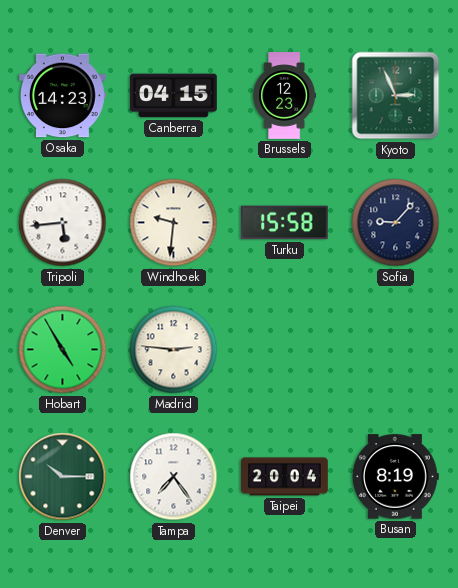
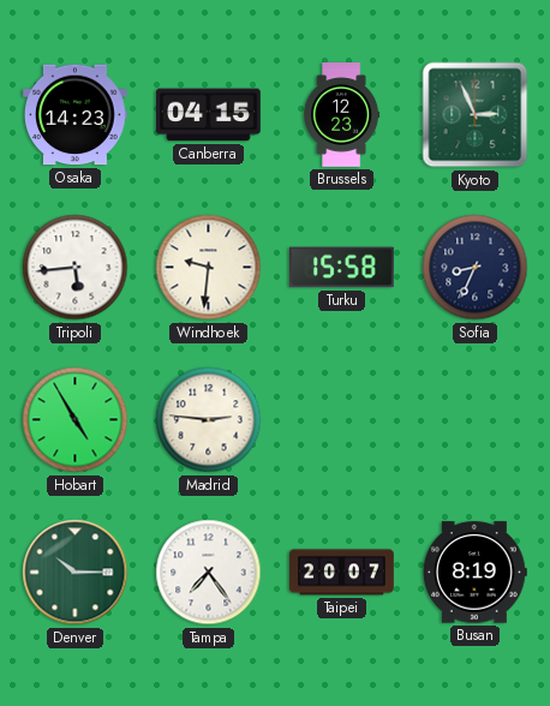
Sofia: 9:07 -> 8:34
Taipei: 20:04 -> 20:07
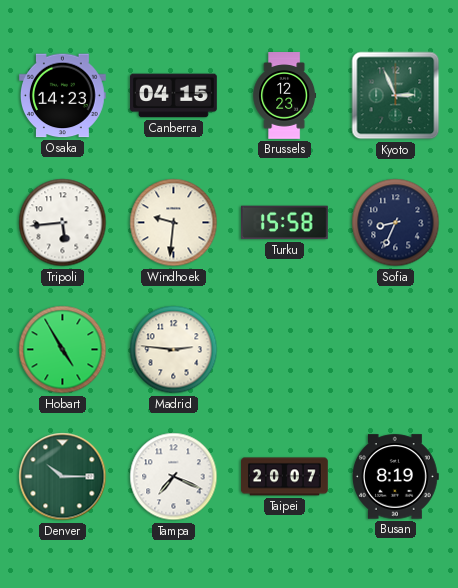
Tampa: 7:24 -> 7:19
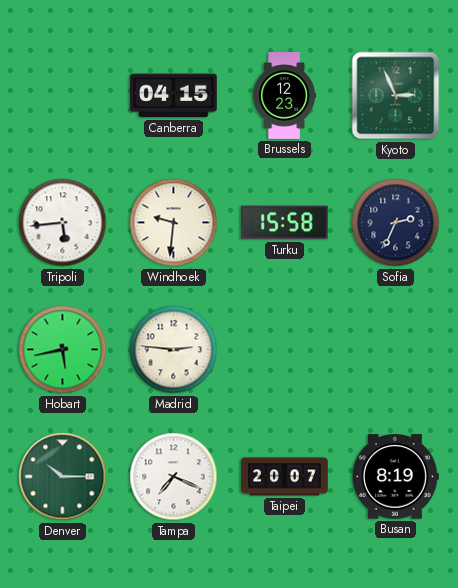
Osaka: 14:23 -> none
Sofia: 8:34 -> 2:34
Hobart: 4:55 -> 5:43
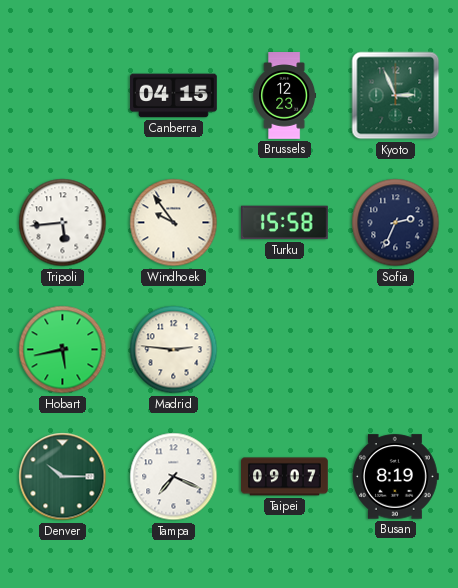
Windhoek: 9:31 -> 9:54
Taipei: 20:07 -> 09:07
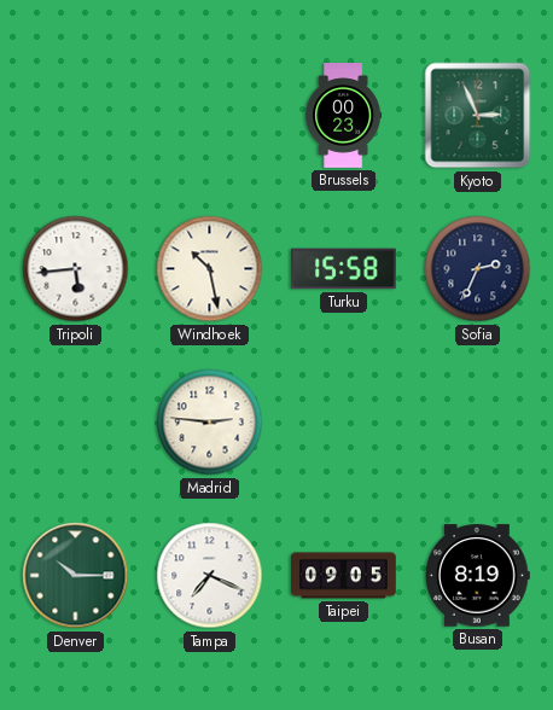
Canberra: 04:15 -> none
Brussels: 12:23 -> 00:23
Windhoek: 9:54 -> 10:28
Hobart: 5:43 -> none
Taipei: 09:07 -> 09:05
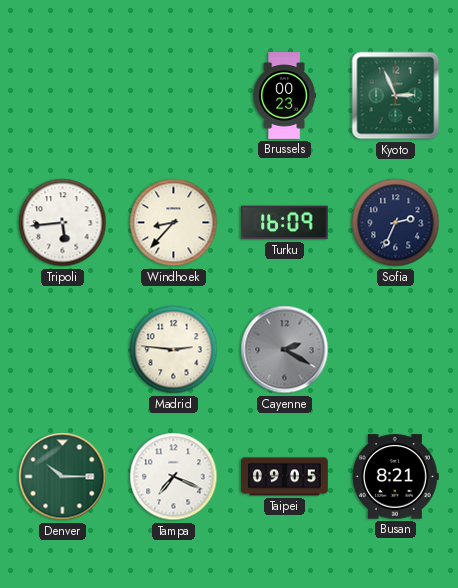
Windhoek: 10:28 -> 8:37
Turku: 15:58 -> 16:09
Cayenne: none -> 2:20
Busan: 8:19 -> 8:21
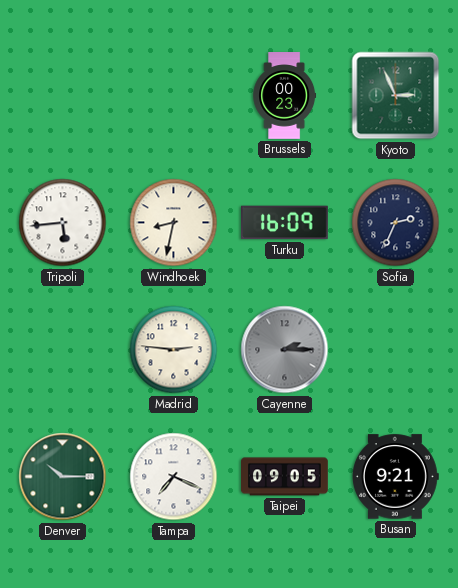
Windhoek: 8:37 -> 8:32
Cayenne: 2:20 -> 2:15
Busan: 8:21 -> 9:21
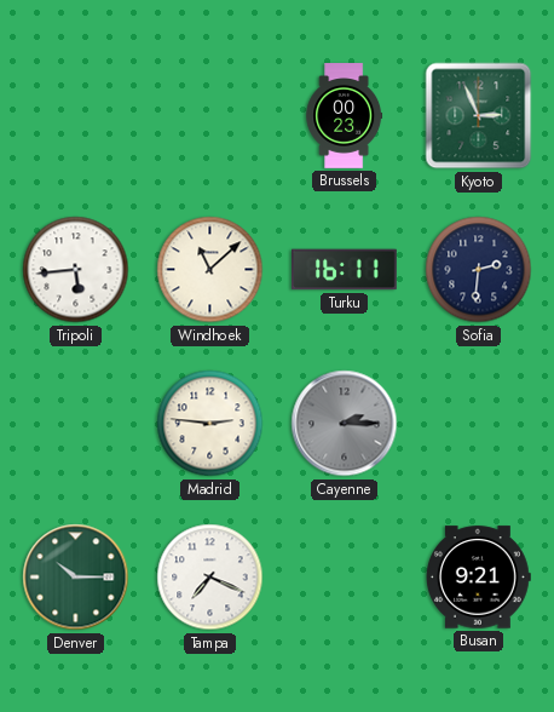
Windhoek: 8:32 -> 11:08
Turku: 16:09 -> 16:11
Sofia: 2:34 -> 2:31
Taipei: 09:05 -> none
